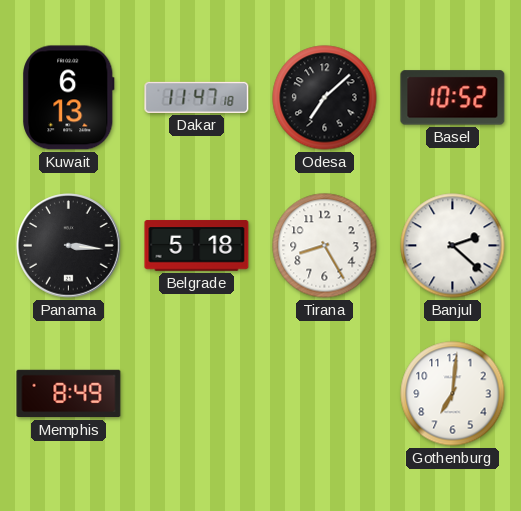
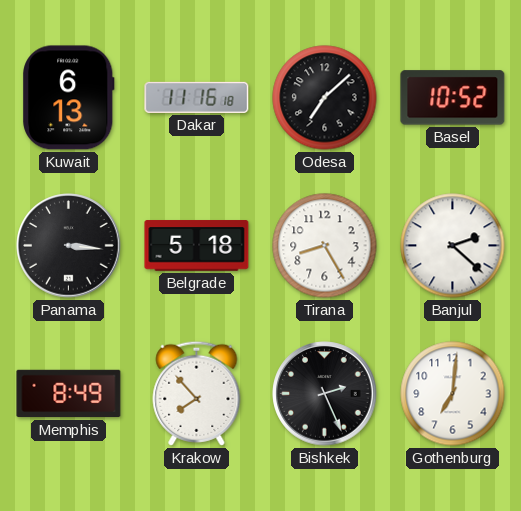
Dakar: 11:47 -> 11:16
Krakow: none -> 7:53
Bishkek: none -> 2:26
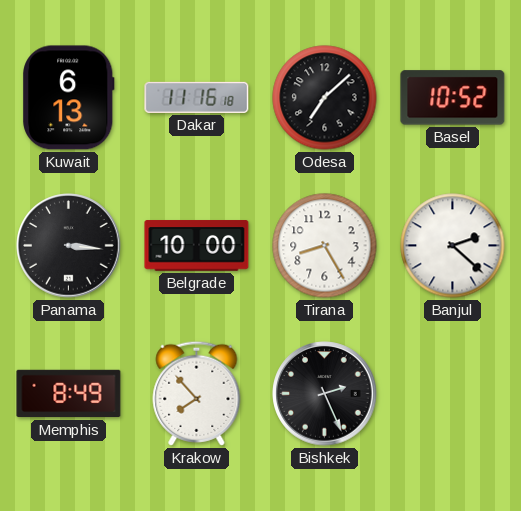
Belgrade: 5:18 -> 10:00
Gothenburg: 7:01 -> none
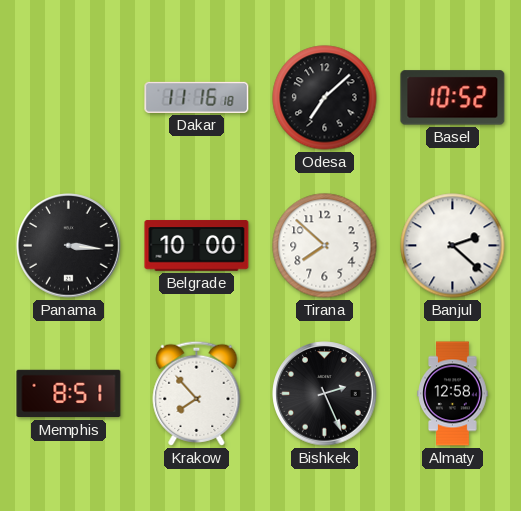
Kuwait: 6:13 -> none
Tirana: 8:25 -> 7:52
Memphis: 8:49 -> 8:51
Almaty: none -> 12:58
